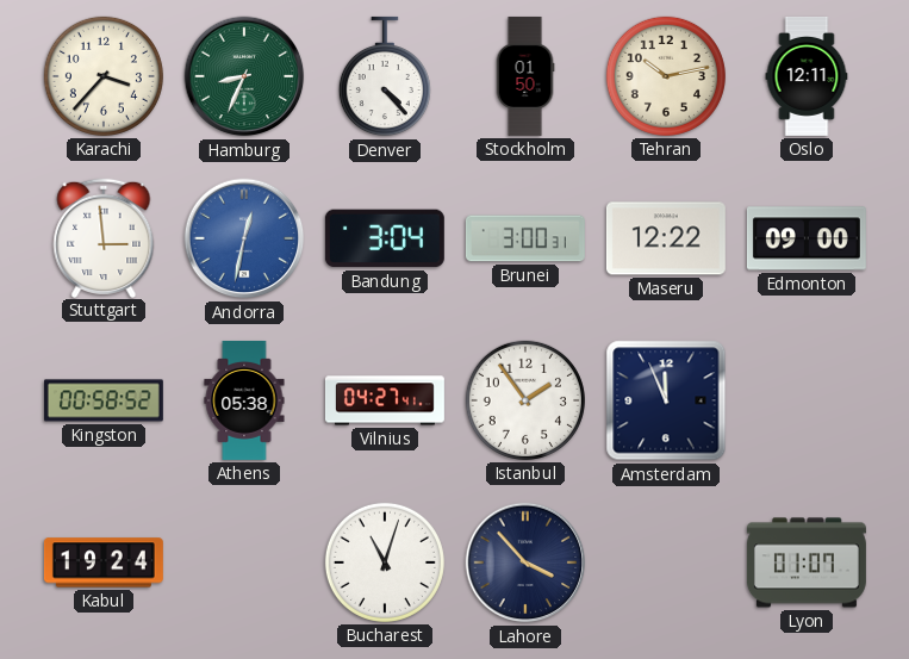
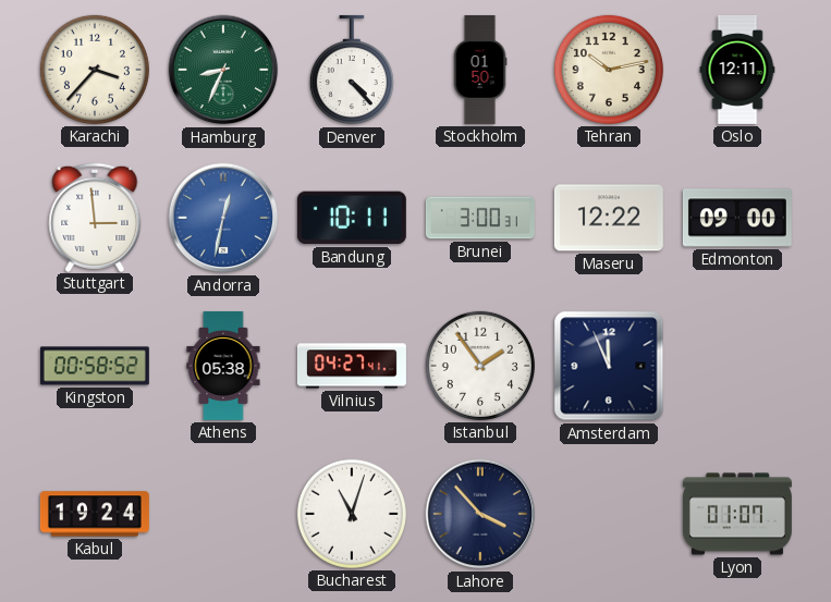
Bandung: 3:04 -> 10:11
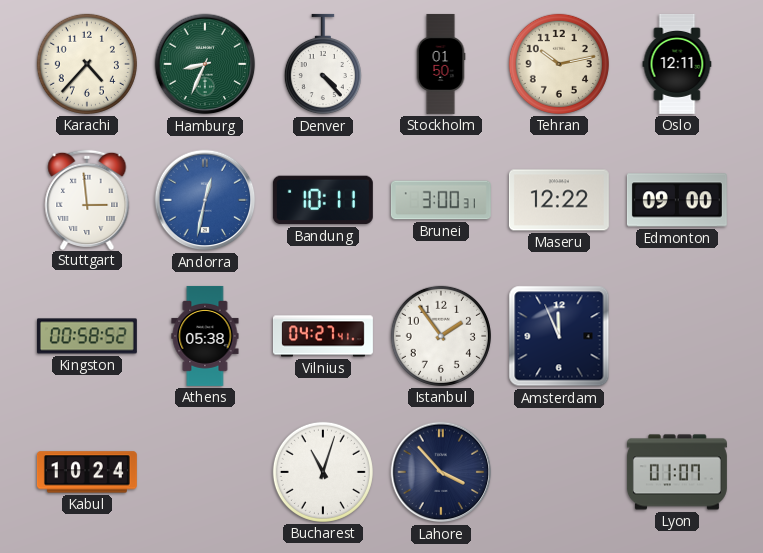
Karachi: 3:37 -> 4:37
Kabul: 19:24 -> 10:24
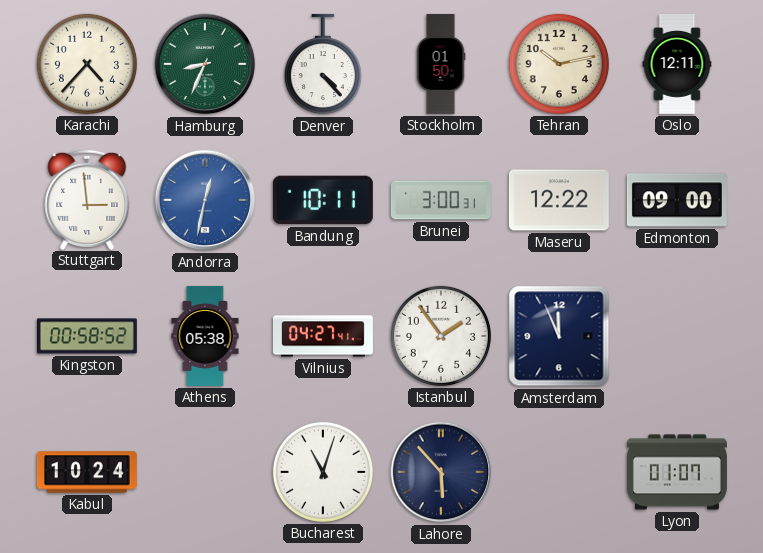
Lahore: 3:53 -> 5:53
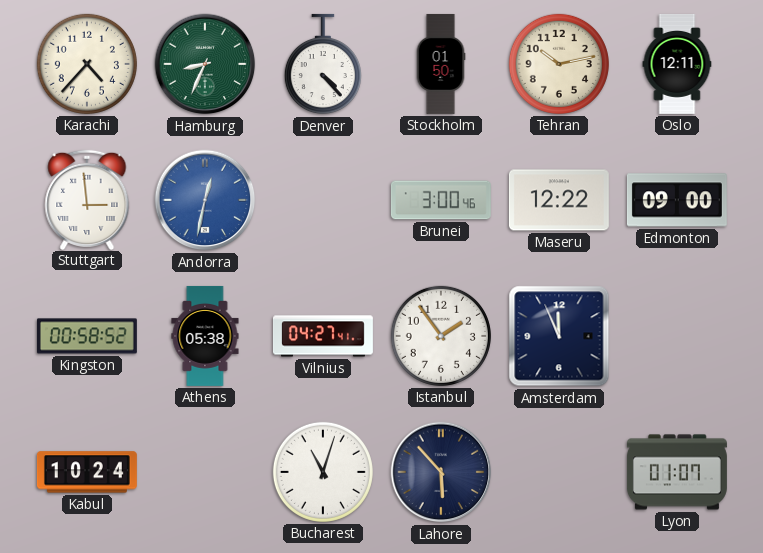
Bandung: 10:11 -> none
Brunei: 3:00:31 -> 3:00:46
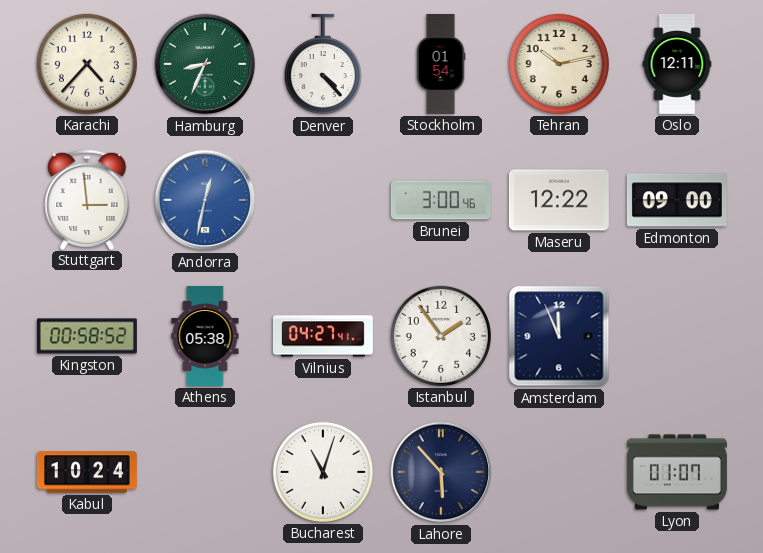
Stockholm: 01:50 -> 01:54
